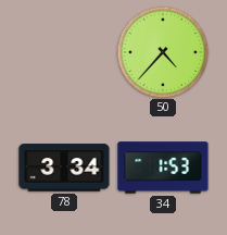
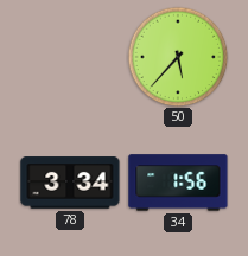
50: 4:37 -> 5:37
34: 1:53 -> 1:56
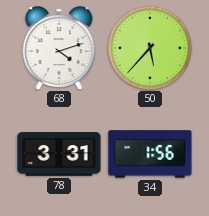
68: none -> 4:12
78: 3:34 -> 3:31
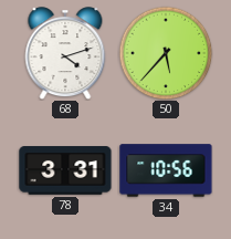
34: 1:56 -> 10:56
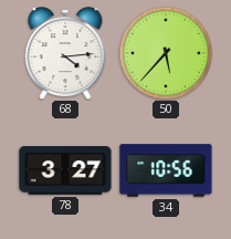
68: 4:12 -> 4:14
78: 3:31 -> 3:27
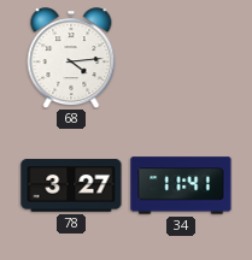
50: 5:37 -> none
34: 10:56 -> 11:41
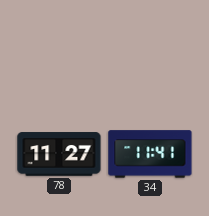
68: 4:14 -> none
78: 3:27 -> 11:27
